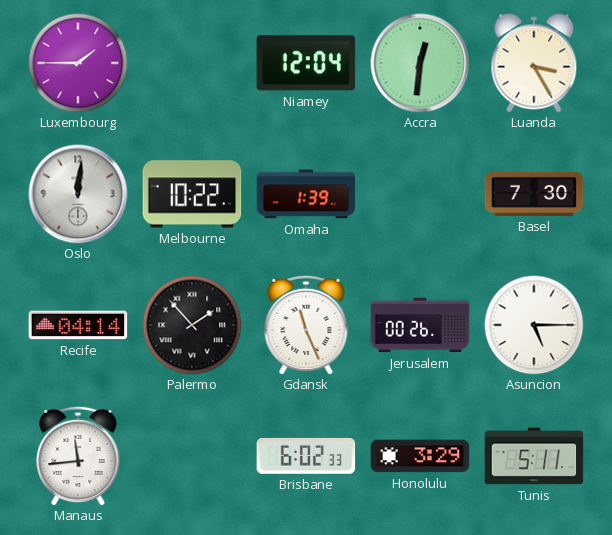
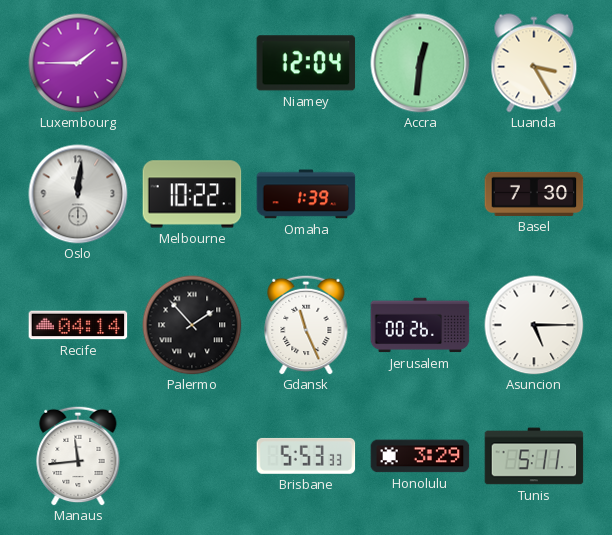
Brisbane: 6:02 -> 5:53
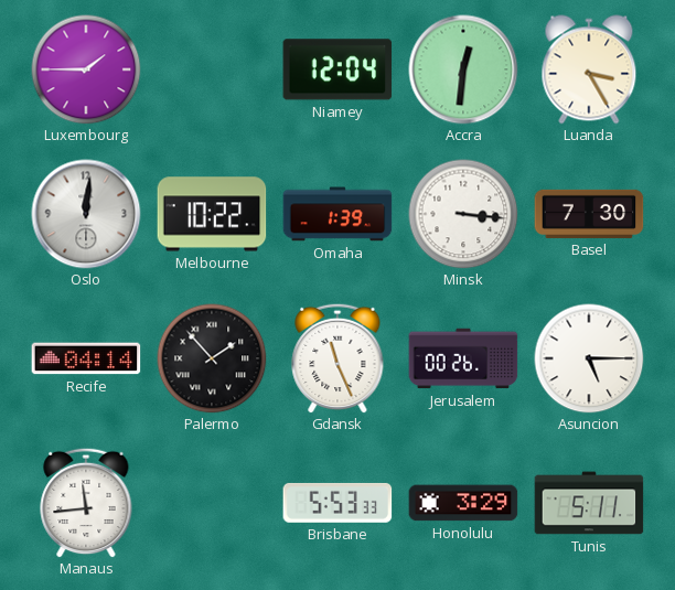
Minsk: none -> 3:16
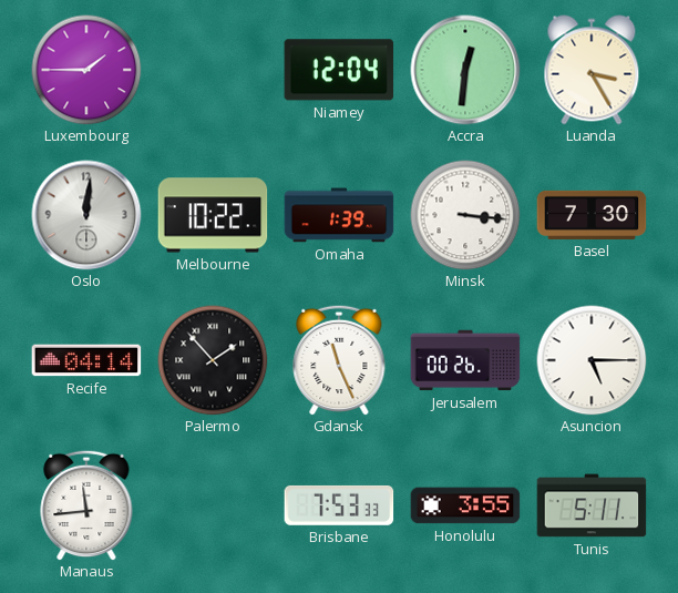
Brisbane: 5:53 -> 7:53
Honolulu: 3:29 -> 3:55
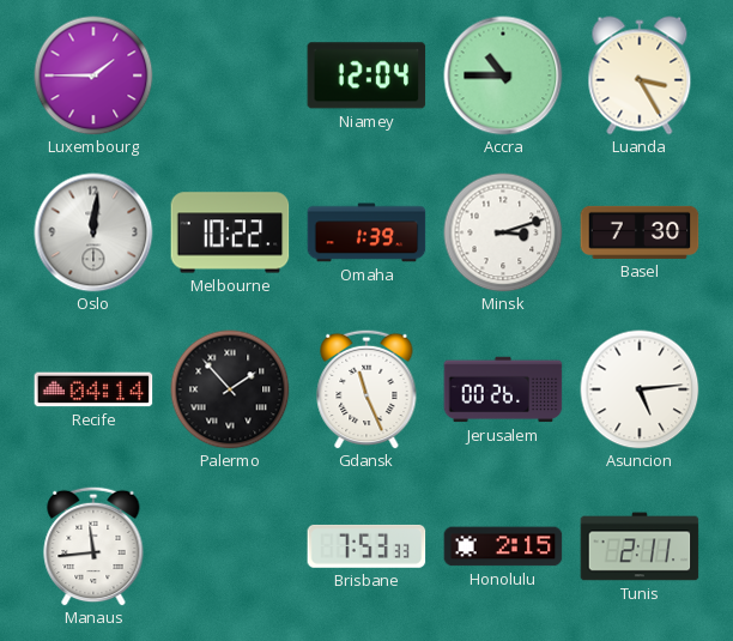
Accra: 12:31 -> 10:45
Minsk: 3:16 -> 3:12
Asuncion: 5:15 -> 5:14
Honolulu: 3:55 -> 2:15
Tunis: 5:11 -> 2:11
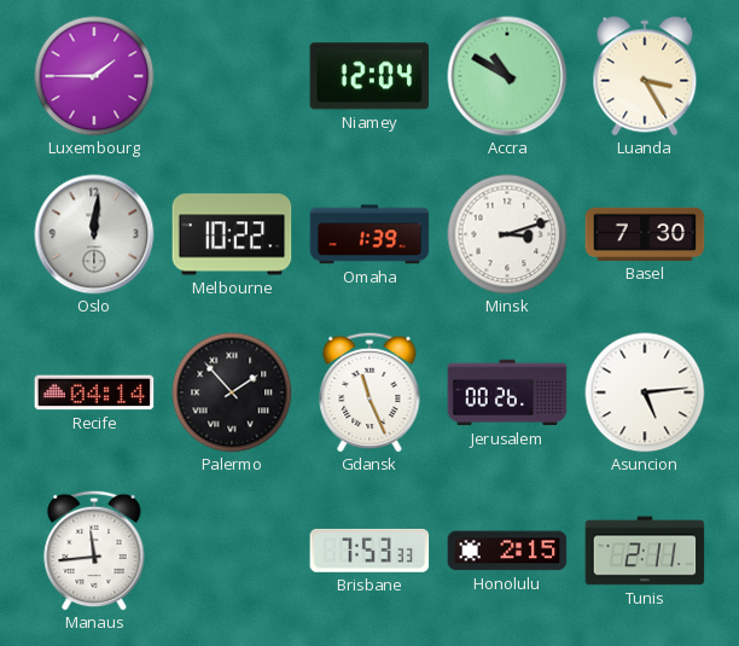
Accra: 10:45 -> 10:50
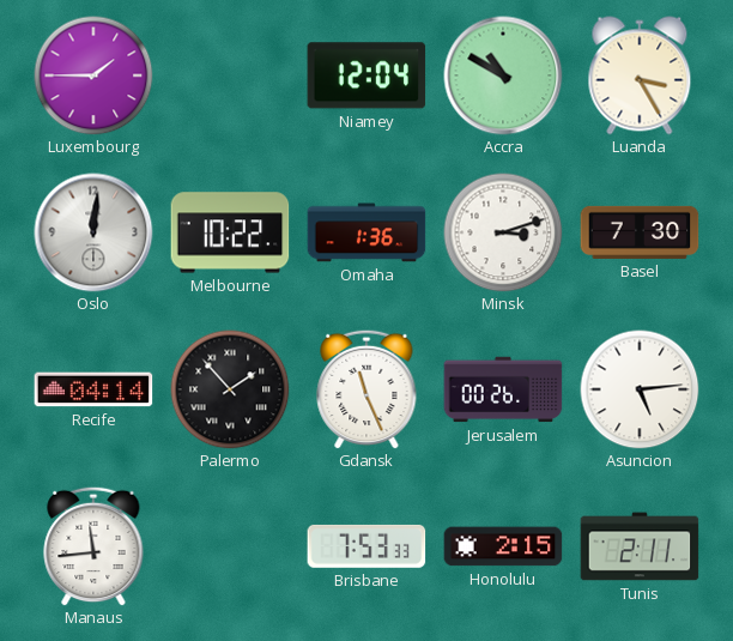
Omaha: 1:39 -> 1:36
